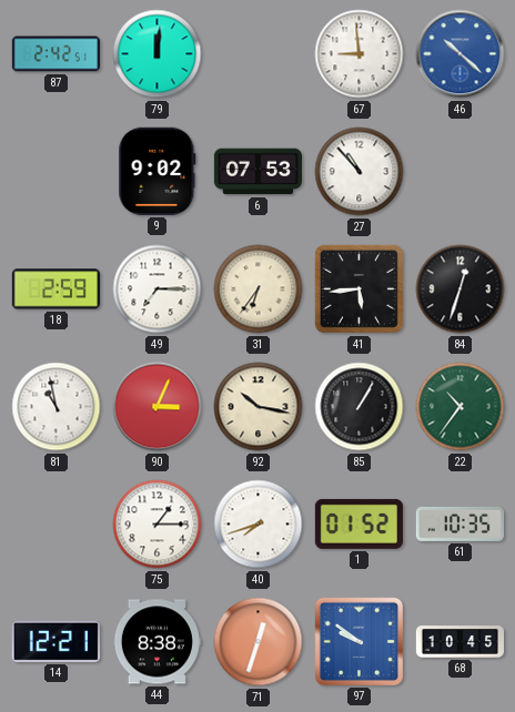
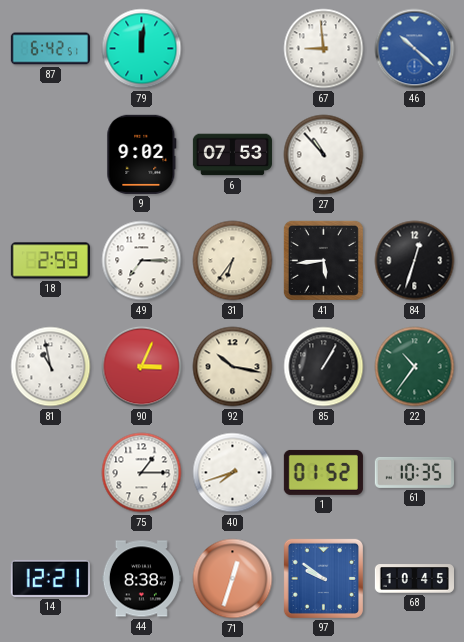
87: 2:42 -> 6:42
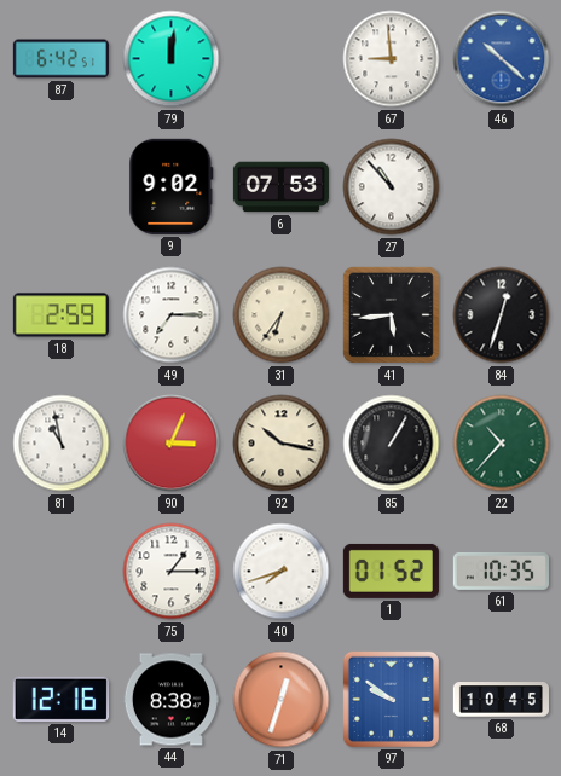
22: 10:36 -> 10:37
14: 12:21 -> 12:16
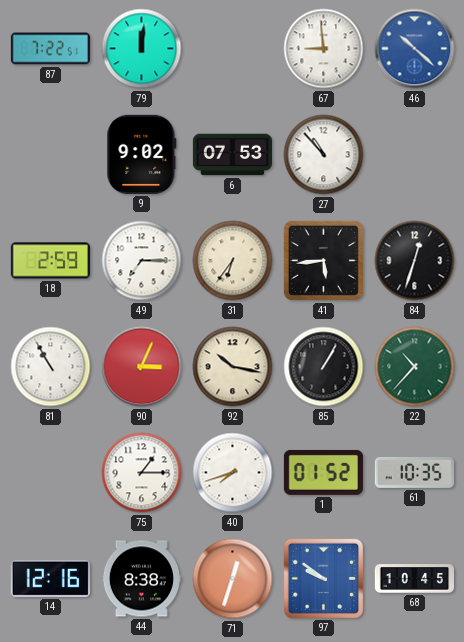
87: 6:42 -> 7:22
81: 10:58 -> 10:55
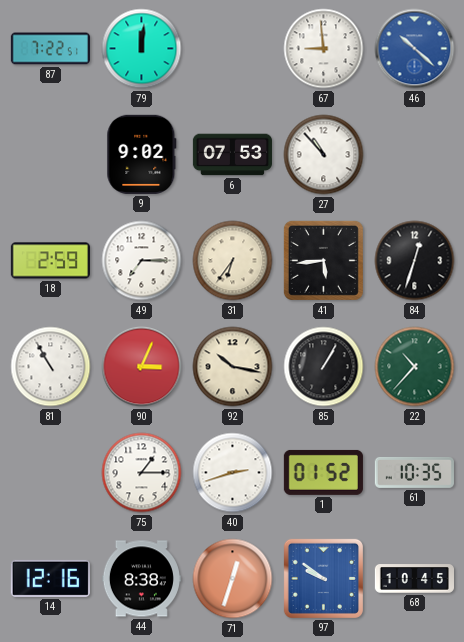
40: 7:42 -> 2:42
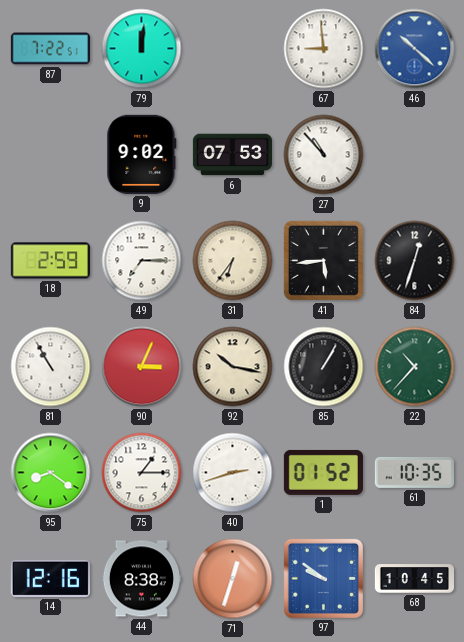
95: none -> 8:21
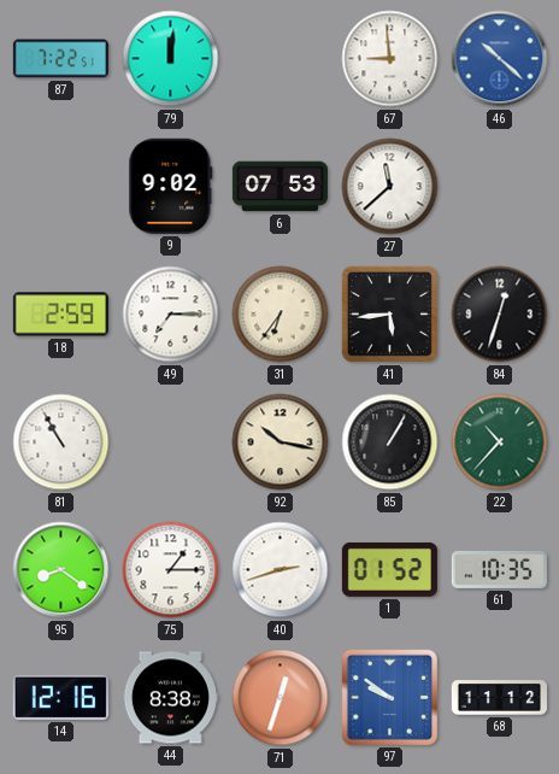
27: 10:53 -> 11:38
90: 3:04 -> none
68: 10:45 -> 11:12
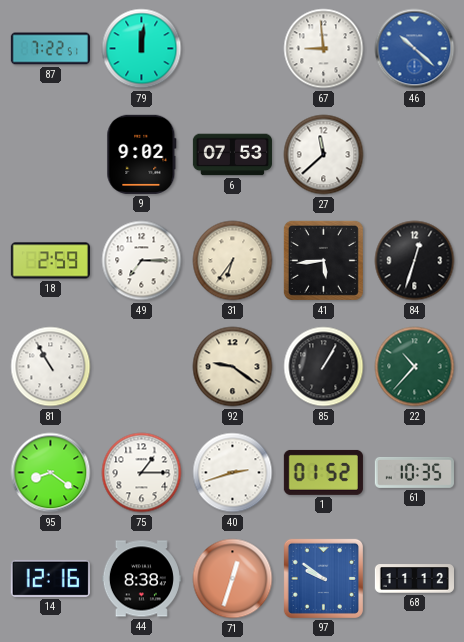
92: 10:17 -> 9:21
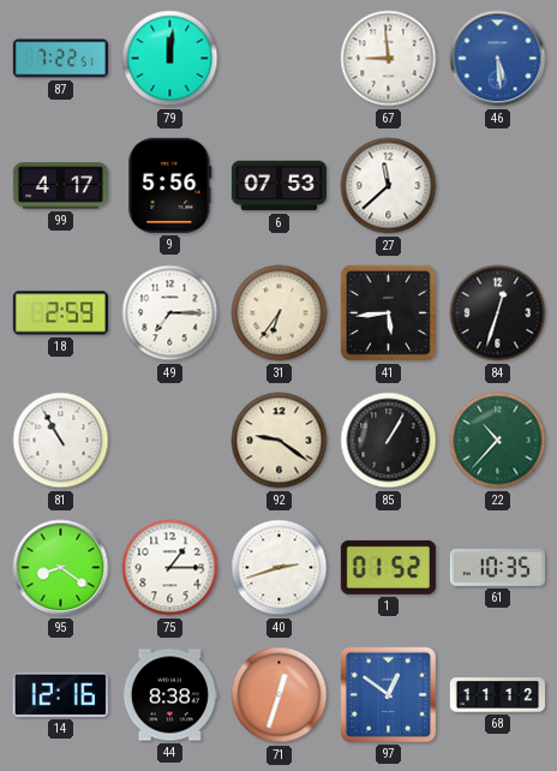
46: 10:22 -> 5:29
99: none -> 4:17
9: 9:02 -> 5:56
97: 9:51 -> 12:51
